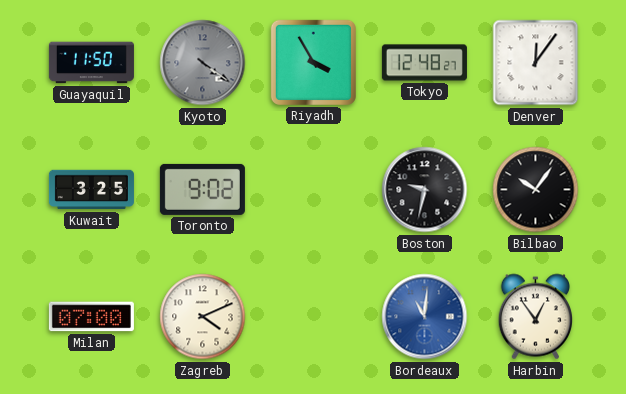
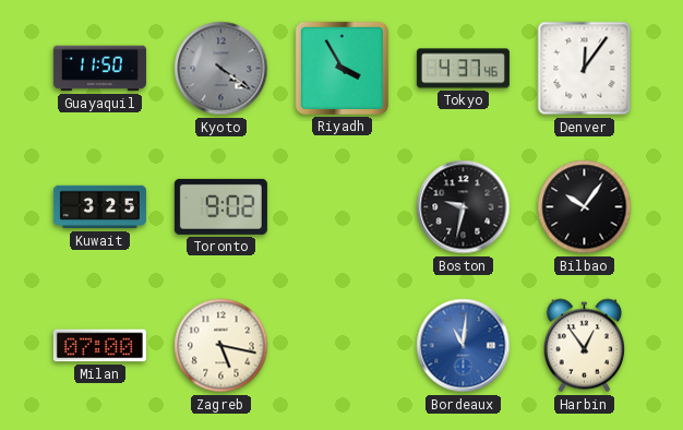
Tokyo: 12:48 -> 4:37
Zagreb: 4:11 -> 5:17
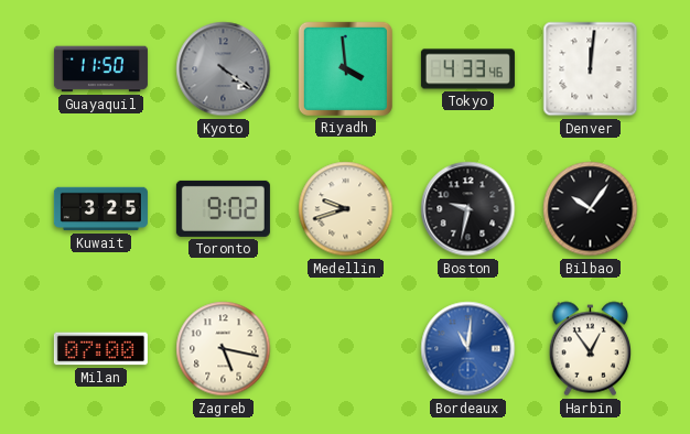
Riyadh: 3:55 -> 3:59
Tokyo: 4:37 -> 4:33
Denver: 12:06 -> 12:01
Medellin: none -> 9:42
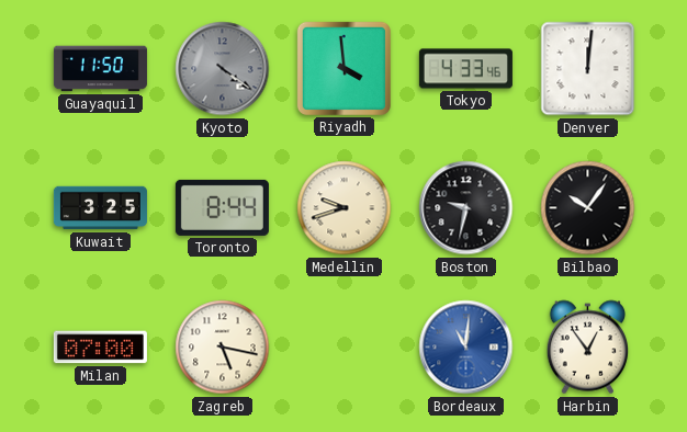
Toronto: 9:02 -> 8:44
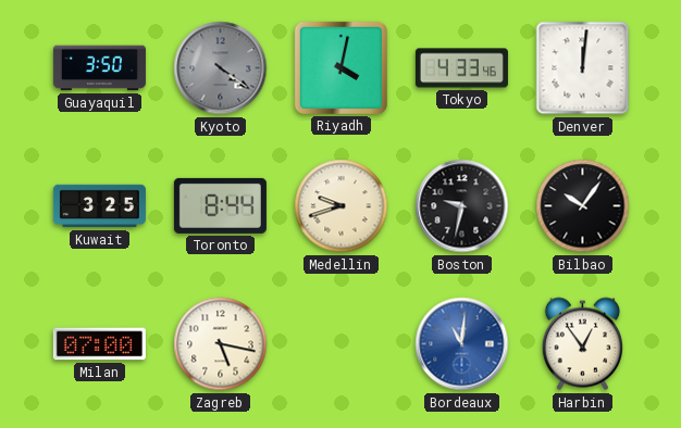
Guayaquil: 11:50 -> 3:50
Riyadh: 3:59 -> 4:02
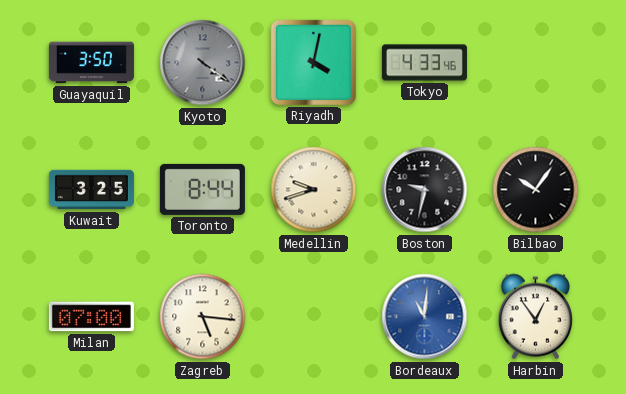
Denver: 12:01 -> none
Zagreb: 5:17 -> 5:16
